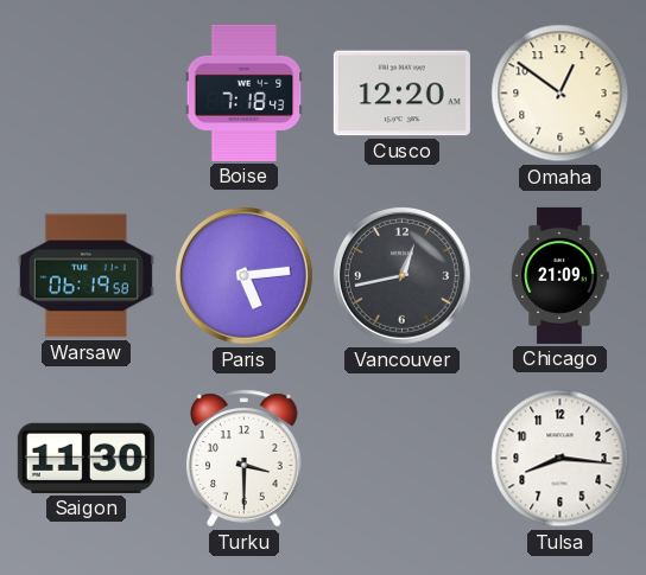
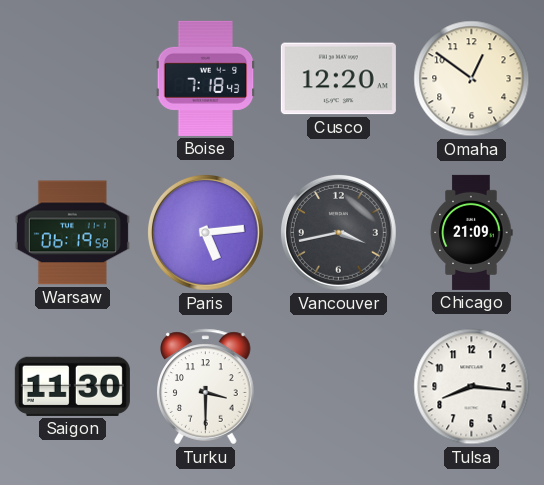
Vancouver: 12:43 -> 3:43
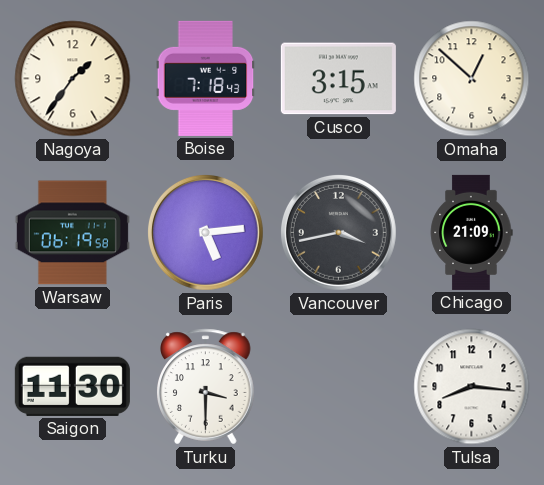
Nagoya: none -> 1:36
Cusco: 12:20 -> 3:15
Omaha: 12:51 -> 12:52
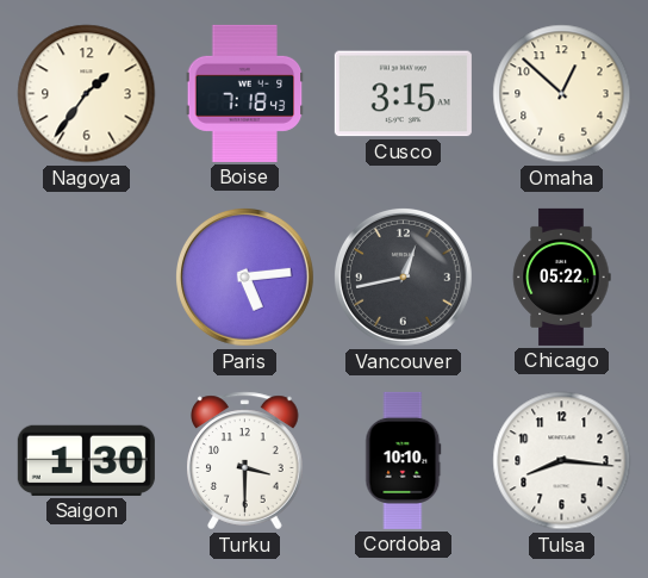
Warsaw: 06:19 -> none
Vancouver: 3:43 -> 12:43
Chicago: 21:09 -> 05:22
Saigon: 11:30 -> 1:30
Cordoba: none -> 10:10
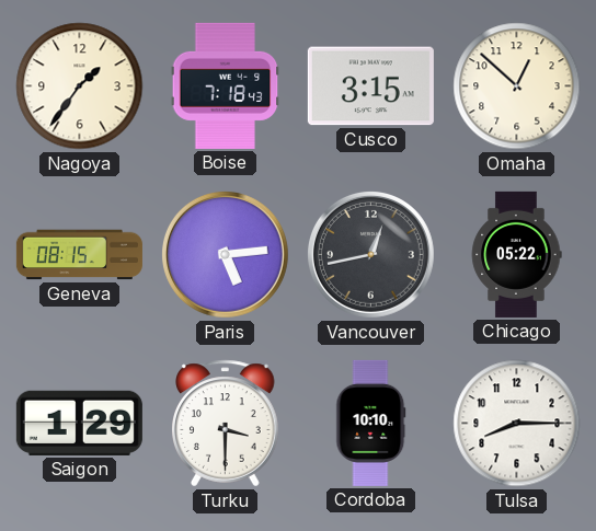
Geneva: none -> 08:15
Saigon: 1:30 -> 1:29
Tulsa: 8:16 -> 8:15
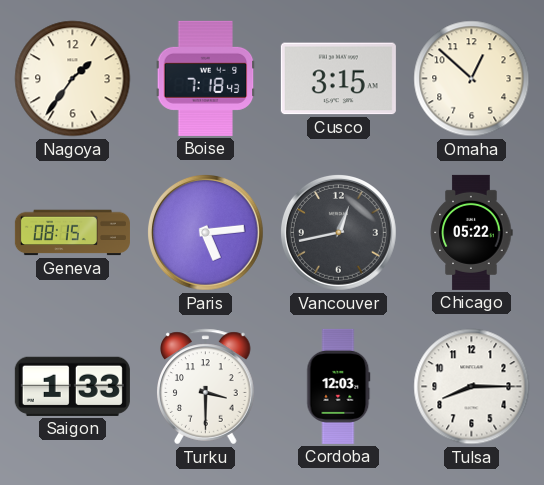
Saigon: 1:29 -> 1:33
Cordoba: 10:10 -> 12:03
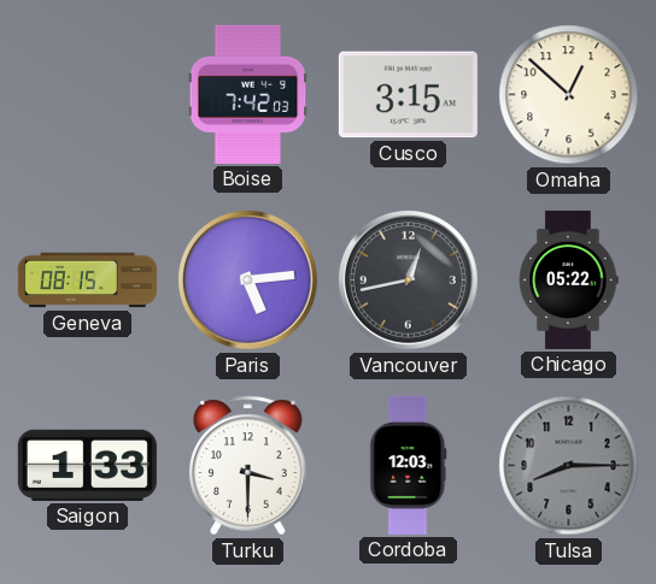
Nagoya: 1:36 -> none
Boise: 7:18 -> 7:42
Tulsa dial: white -> grey
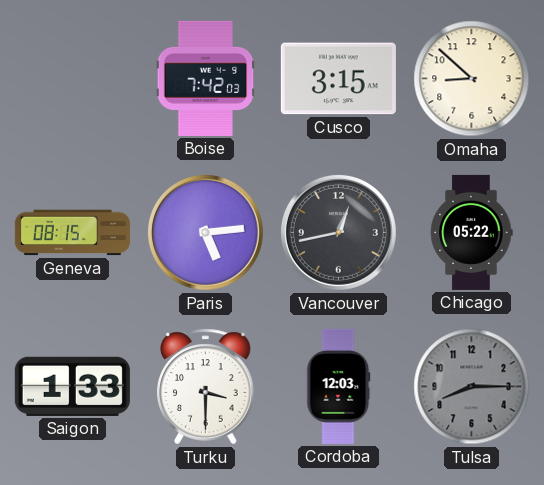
Omaha: 12:52 -> 8:52
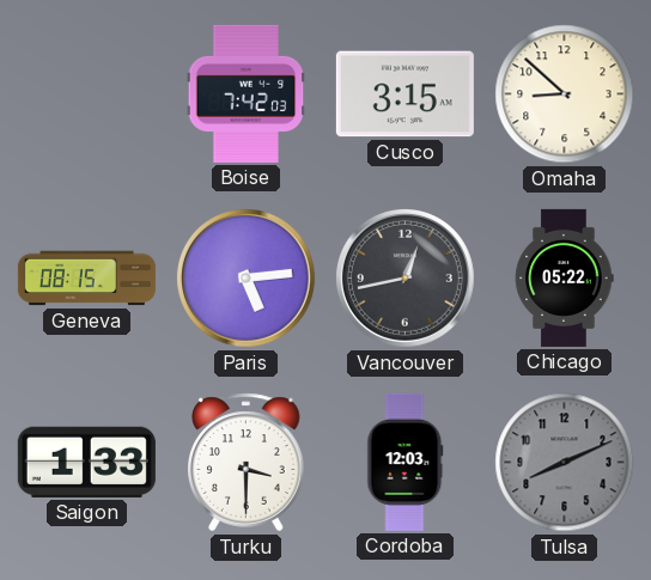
Tulsa: 8:15 -> 8:11
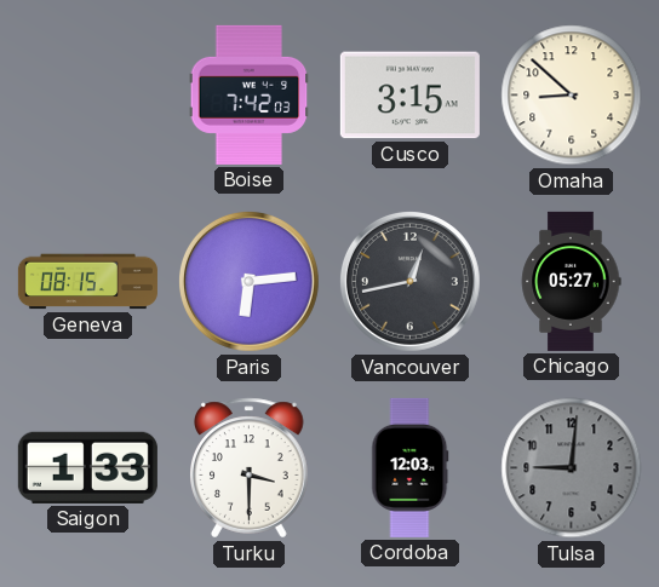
Paris: 5:14 -> 6:14
Chicago: 05:22 -> 05:27
Tulsa: 8:11 -> 9:01
